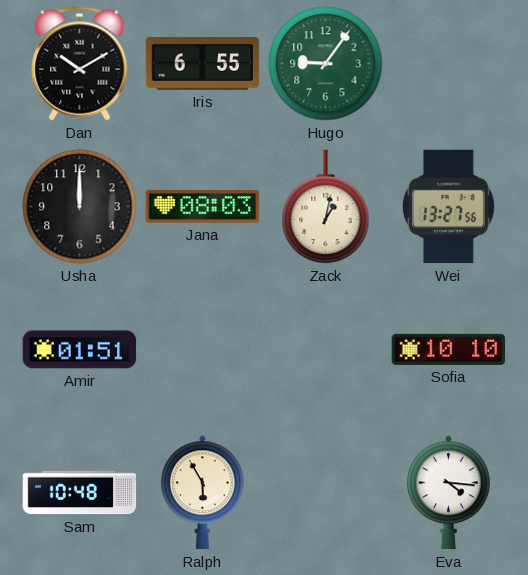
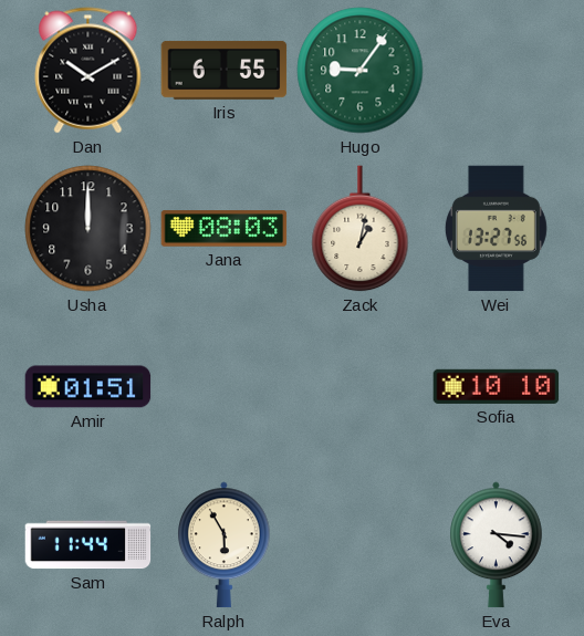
Sam: 10:48 -> 11:44
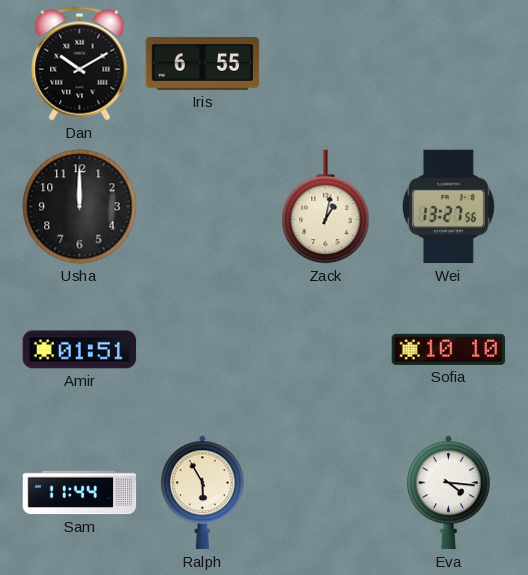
Hugo: 9:06 -> none
Jana: 08:03 -> none
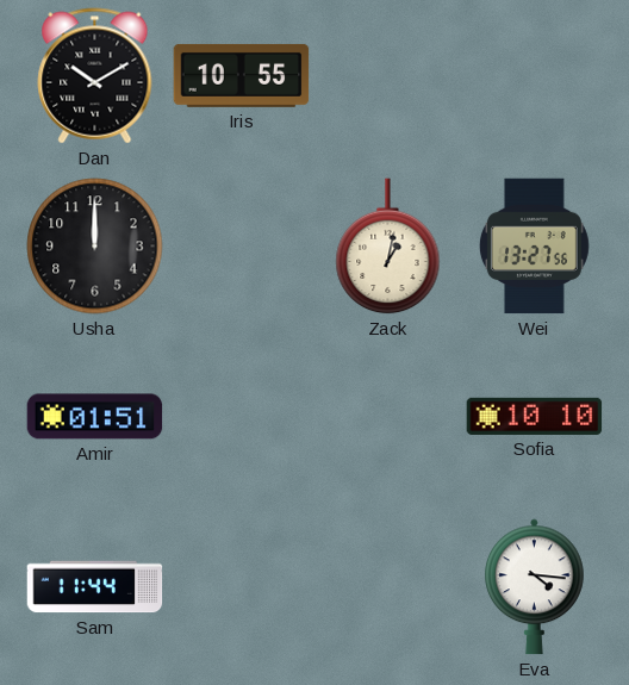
Iris: 6:55 -> 10:55
Ralph: 5:55 -> none
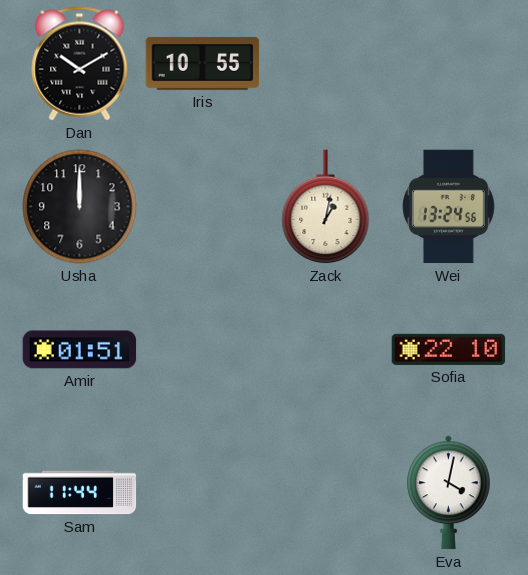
Wei: 13:27 -> 13:24
Sofia: 10:10 -> 22:10
Eva: 4:16 -> 4:02
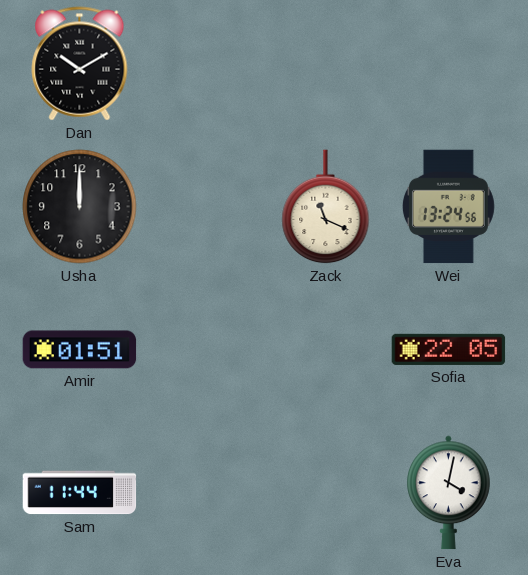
Iris: 10:55 -> none
Zack: 1:02 -> 11:19
Sofia: 22:10 -> 22:05
